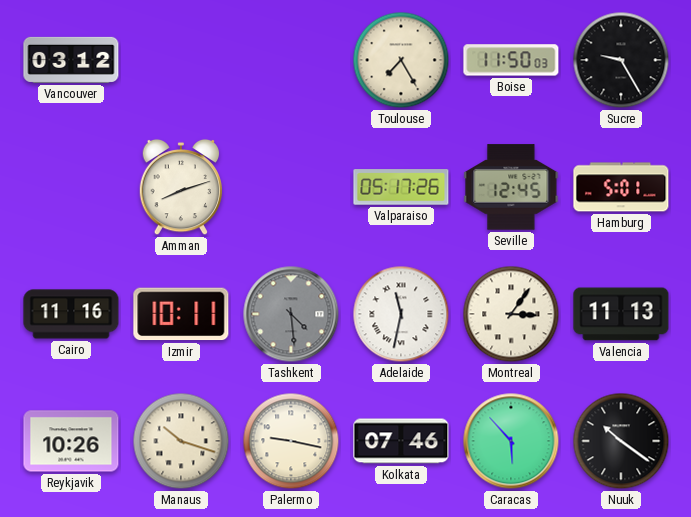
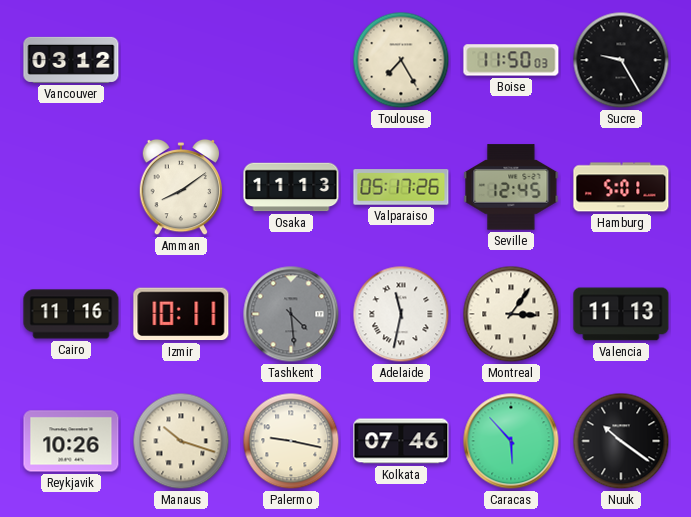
Amman: 8:12 -> 8:09
Osaka: none -> 11:13
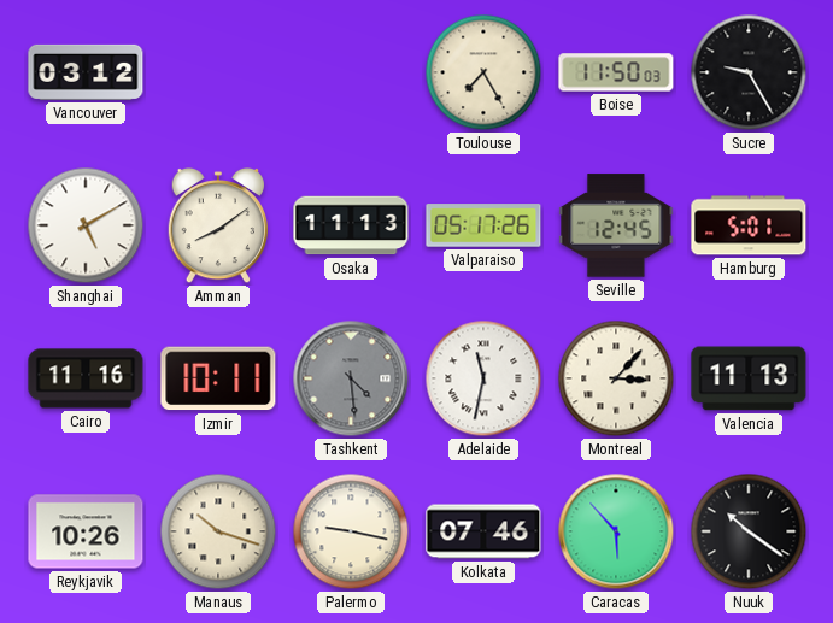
Shanghai: none -> 5:10
Montreal: 3:06 -> 3:07
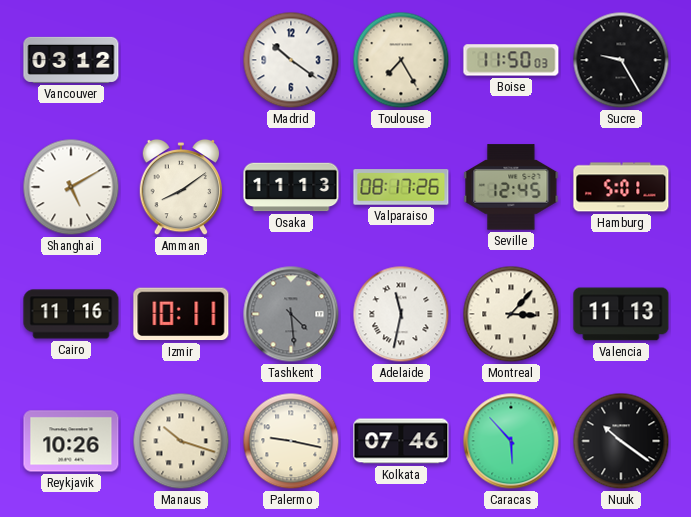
Madrid: none -> 10:21
Valparaiso: 05:17 -> 08:17
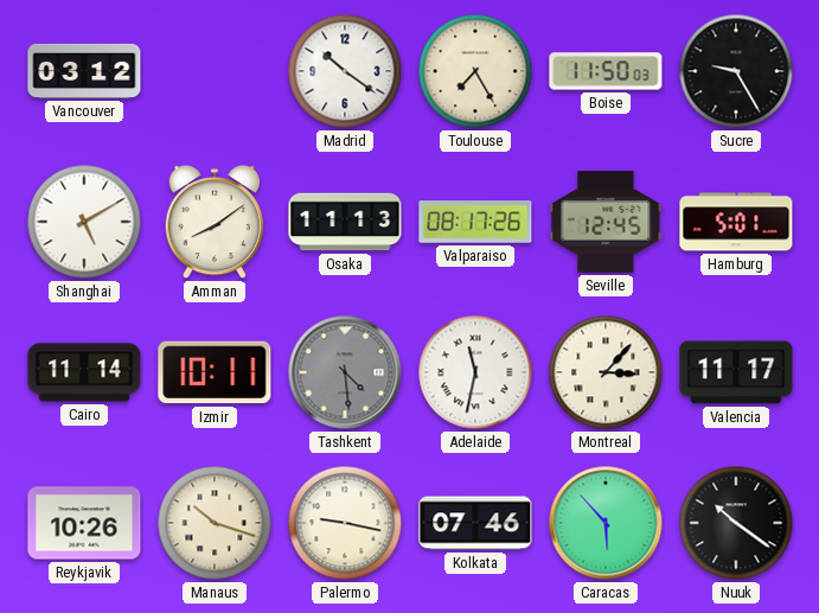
Cairo: 11:16 -> 11:14
Valencia: 11:13 -> 11:17
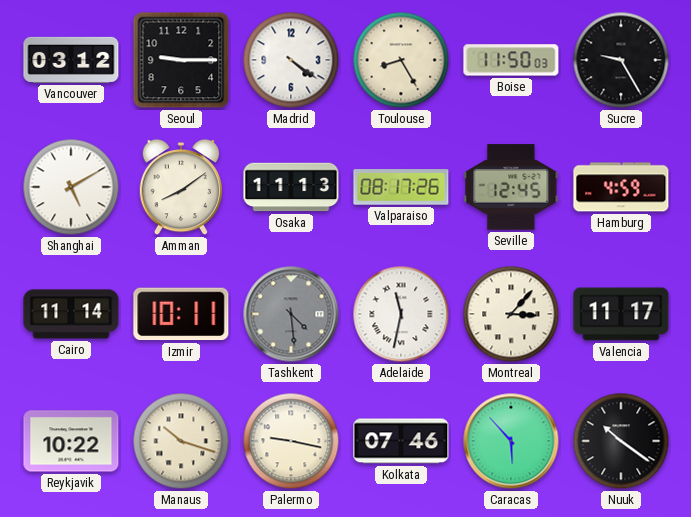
Seoul: none -> 9:15
Madrid: 10:21 -> 4:21
Toulouse: 7:25 -> 8:25
Hamburg: 5:01 -> 4:59
Reykjavik: 10:26 -> 10:22
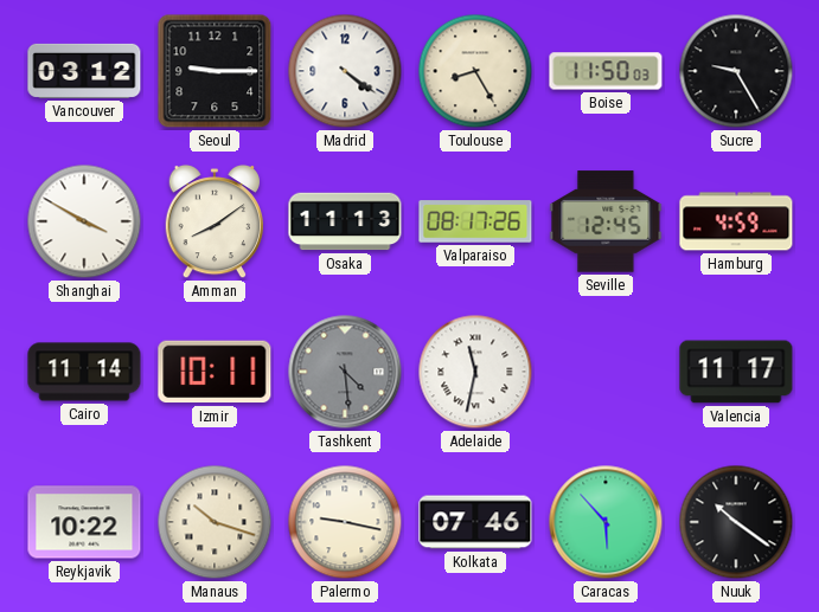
Shanghai: 5:10 -> 3:50
Montreal: 3:07 -> none
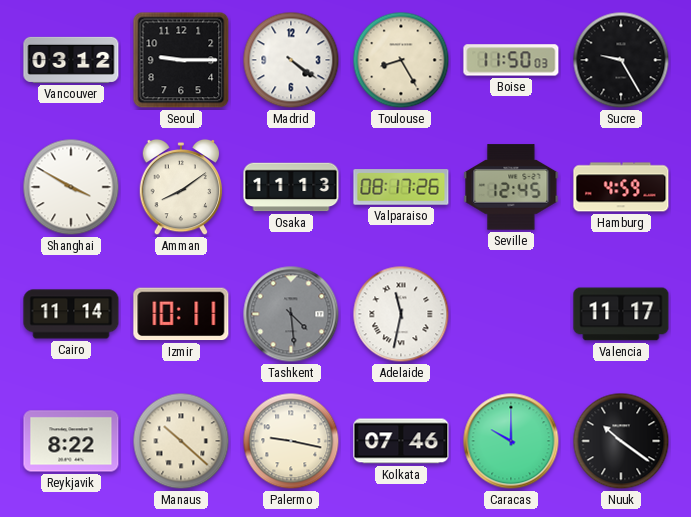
Reykjavik: 10:22 -> 8:22
Manaus: 10:18 -> 10:22
Caracas: 5:53 -> 10:00
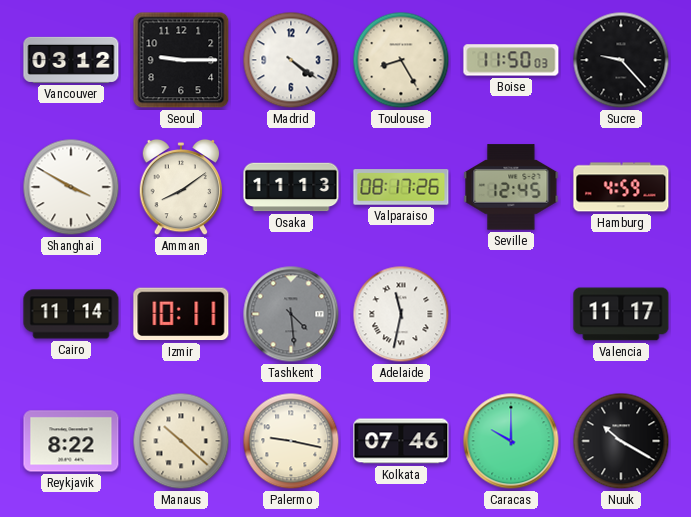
Sucre: 9:25 -> 9:23
Nuuk: 10:21 -> 10:20
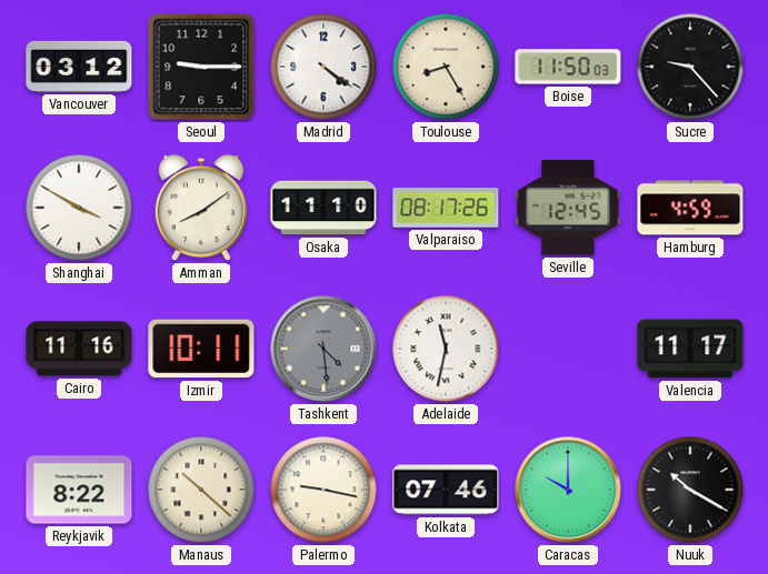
Osaka: 11:13 -> 11:10
Cairo: 11:14 -> 11:16
